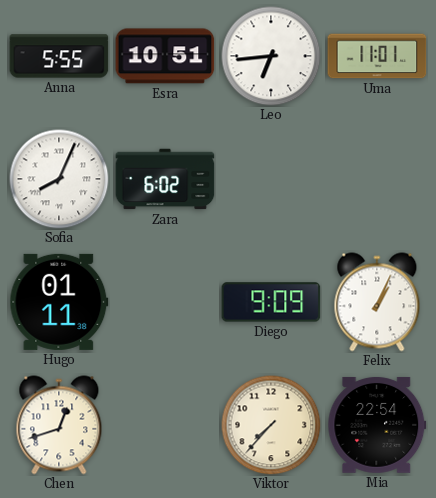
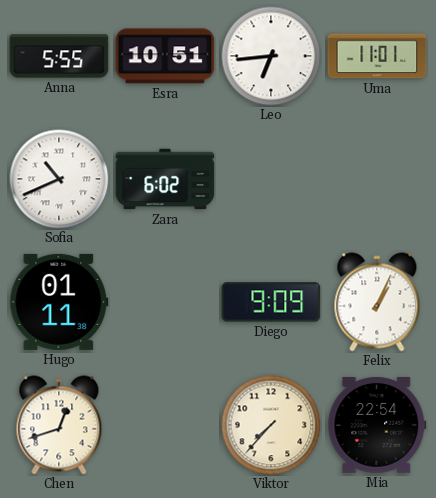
Sofia: 8:04 -> 10:41
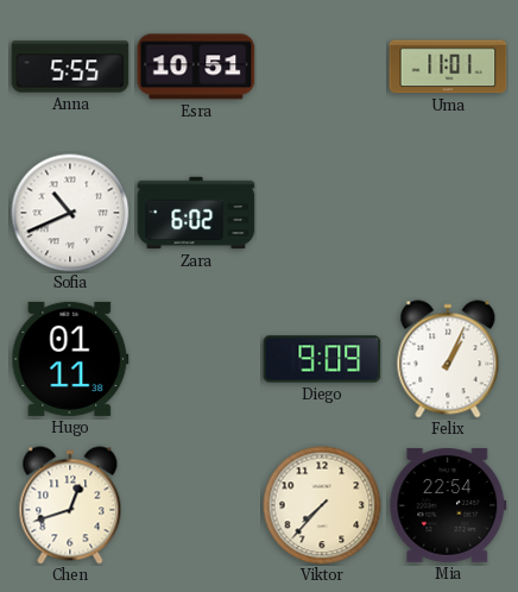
Leo: 6:44 -> none
